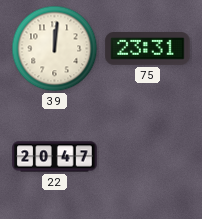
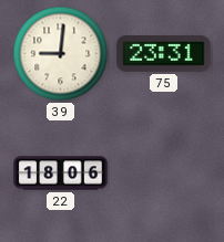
39: 12:01 -> 9:01
22: 20:47 -> 18:06
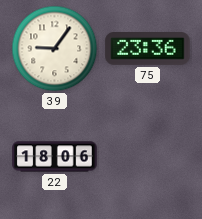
39: 9:01 -> 9:06
75: 23:31 -> 23:36
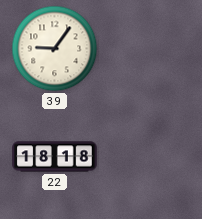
75: 23:36 -> none
22: 18:06 -> 18:18
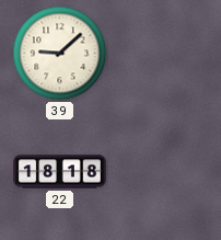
39: 9:06 -> 9:08
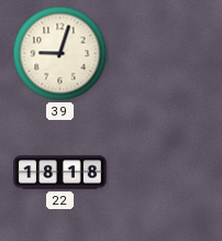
39: 9:08 -> 9:03
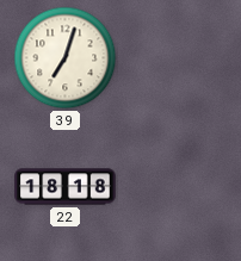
39: 9:03 -> 7:03
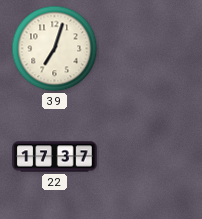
22: 18:18 -> 17:37
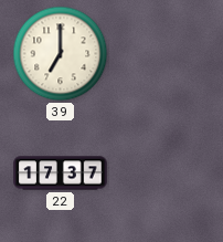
39: 7:03 -> 7:00
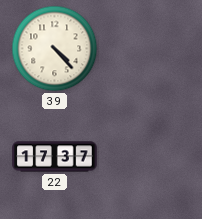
39: 7:00 -> 4:23
